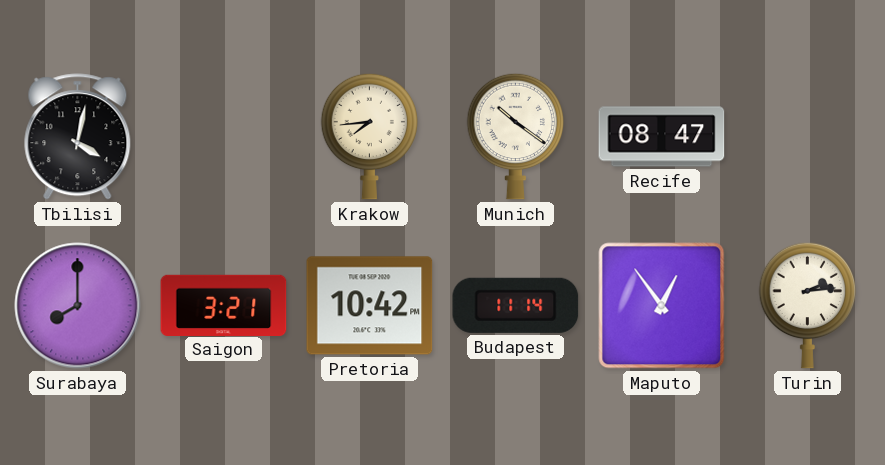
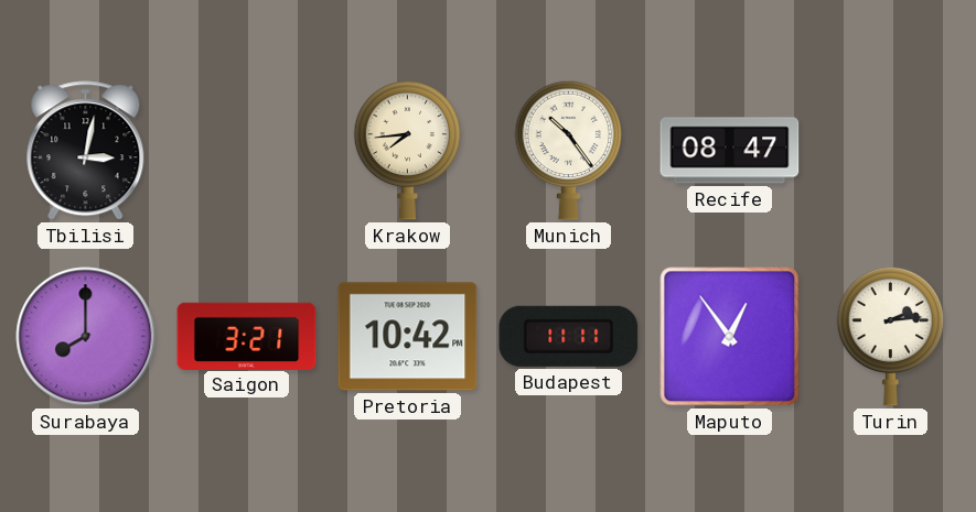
Tbilisi: 4:02 -> 3:02
Munich: 10:21 -> 10:24
Budapest: 11:14 -> 11:11
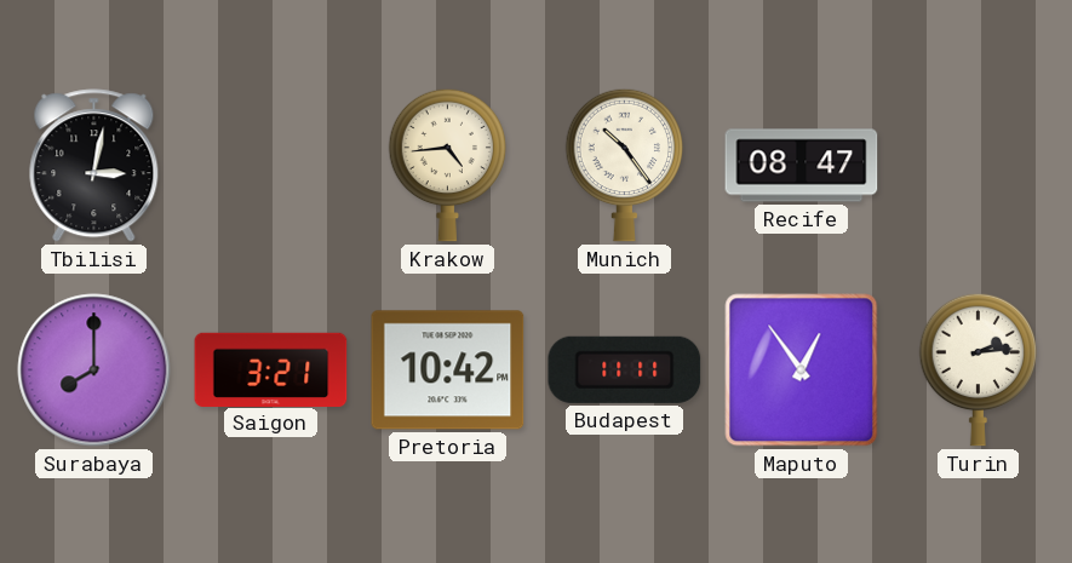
Krakow: 7:44 -> 4:44
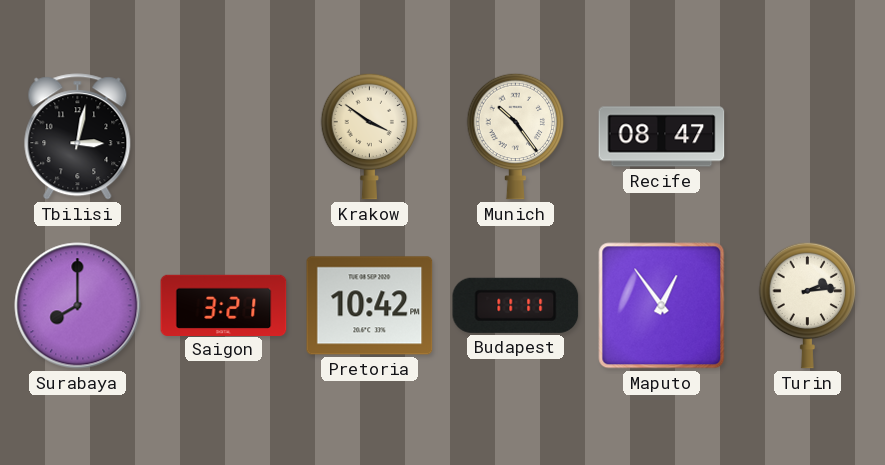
Krakow: 4:44 -> 3:51
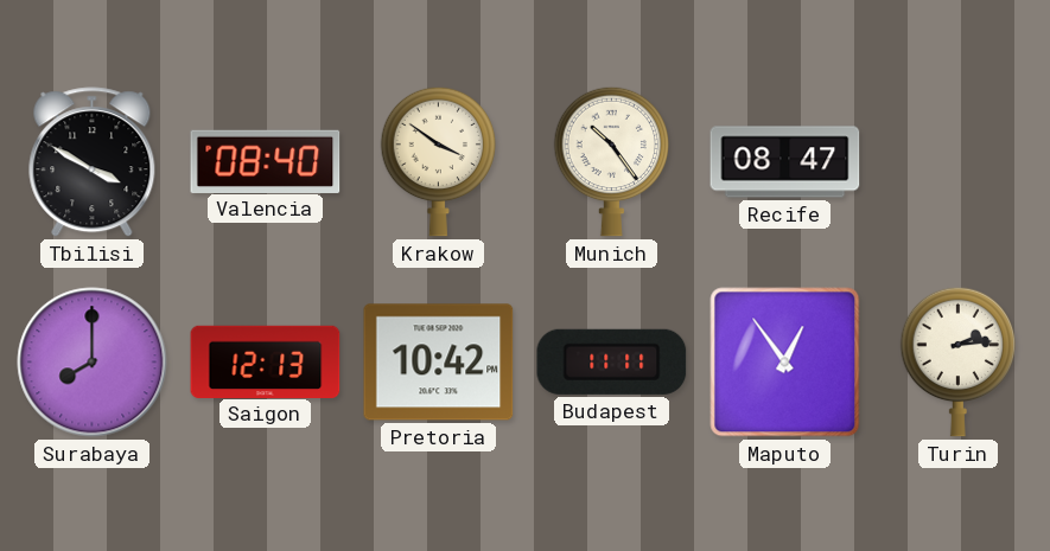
Tbilisi: 3:02 -> 3:50
Valencia: none -> 08:40
Saigon: 3:21 -> 12:13
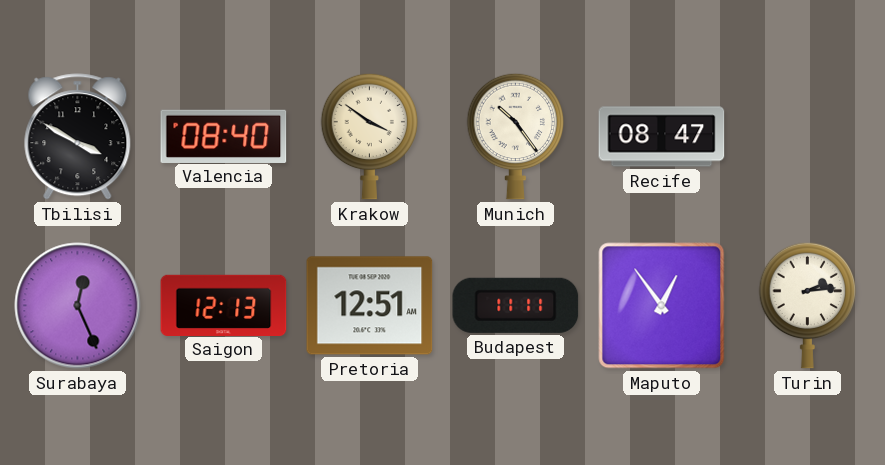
Surabaya: 8:00 -> 12:26
Pretoria: 10:42 -> 12:51
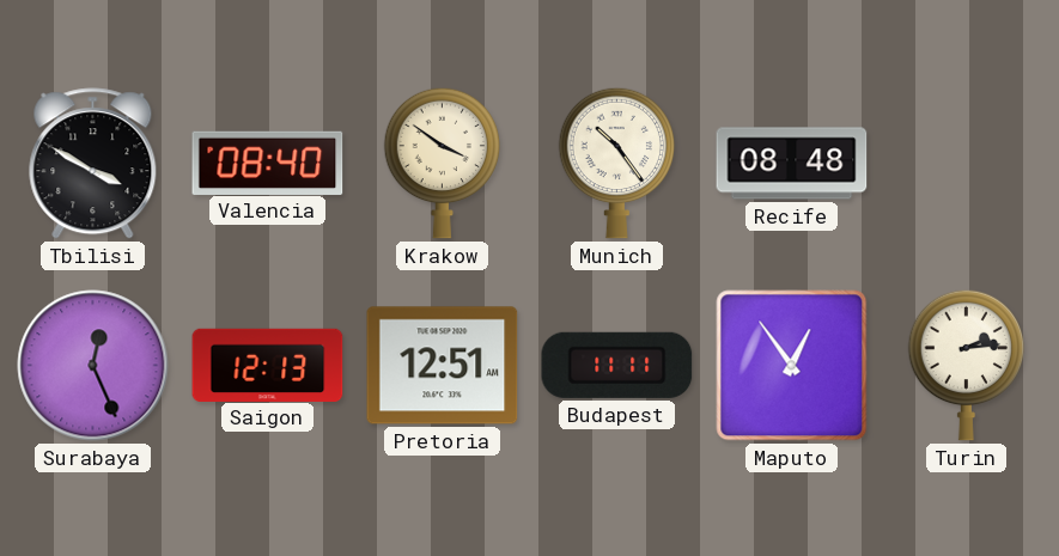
Recife: 08:47 -> 08:48
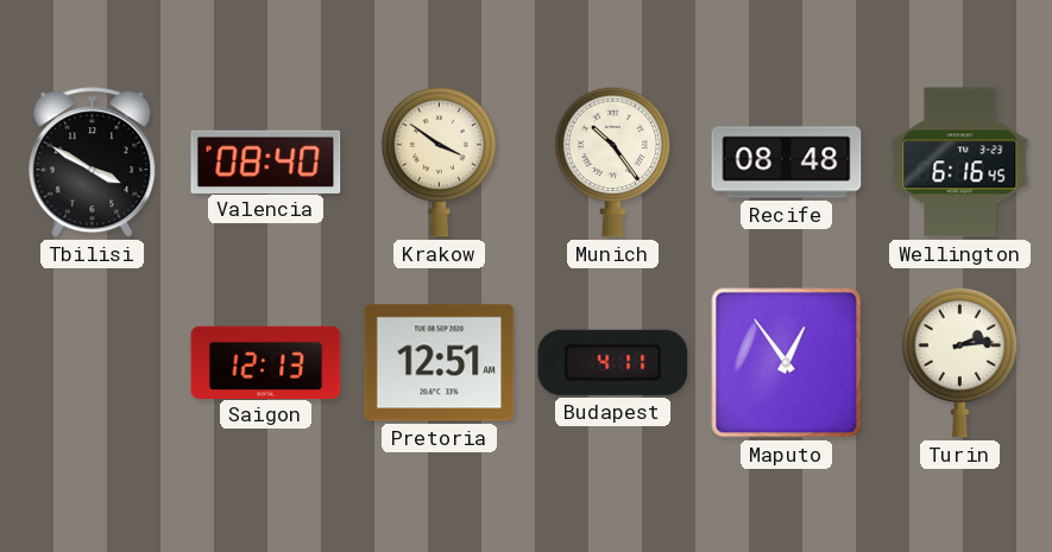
Wellington: none -> 6:16
Surabaya: 12:26 -> none
Budapest: 11:11 -> 4:11
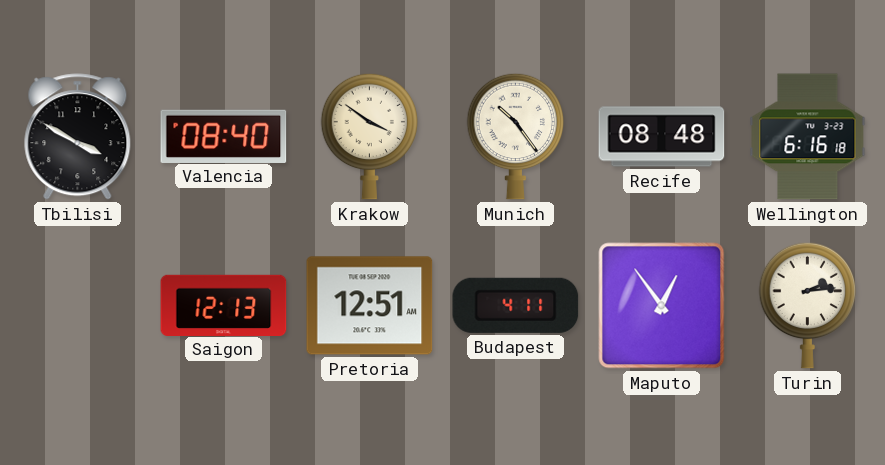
Wellington: 6:16:45 -> 6:16:18
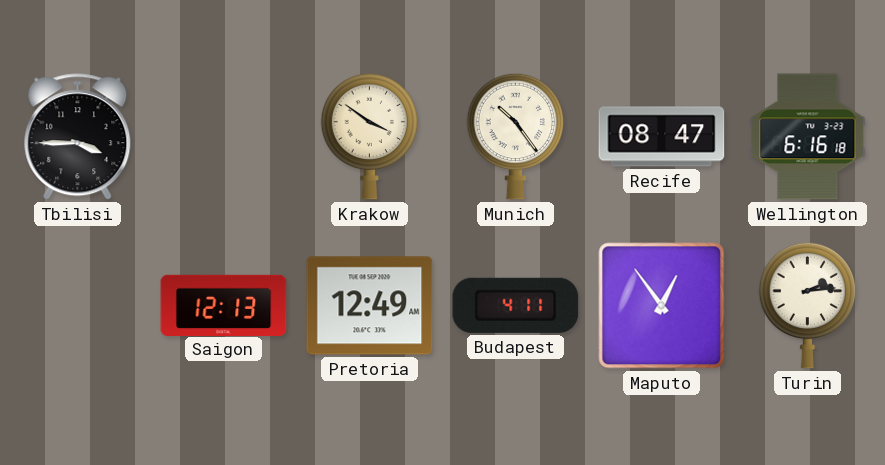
Tbilisi: 3:50 -> 3:45
Valencia: 08:40 -> none
Recife: 08:48 -> 08:47
Pretoria: 12:51 -> 12:49
